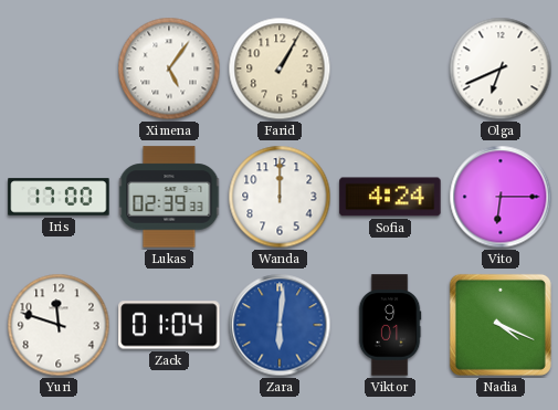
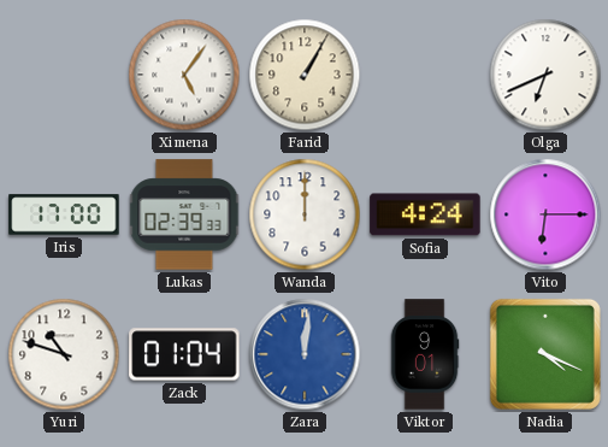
Yuri: 11:48 -> 10:48
Zara: 6:01 -> 12:01
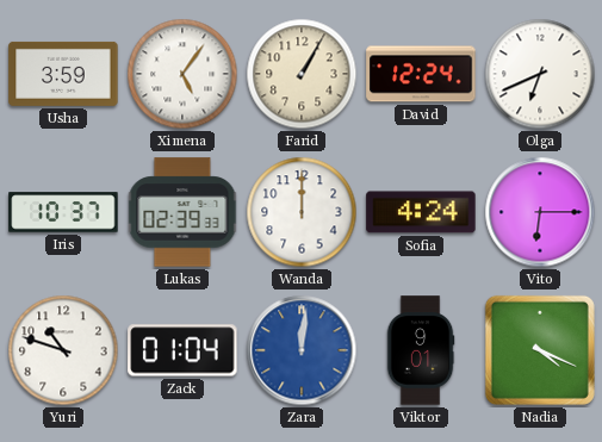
Usha: none -> 3:59
David: none -> 12:24
Iris: 17:00 -> 10:37
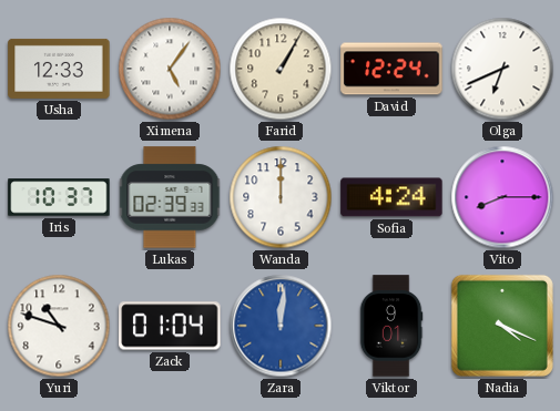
Usha: 3:59 -> 12:33
Vito: 6:15 -> 8:15
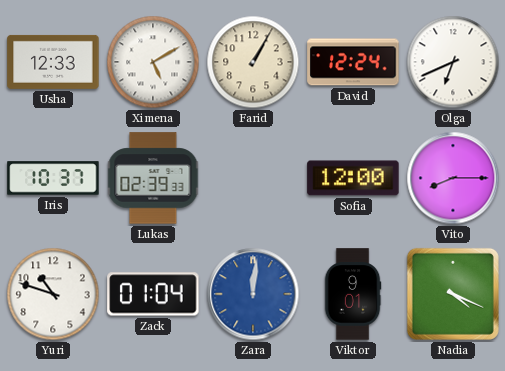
Ximena: 5:06 -> 5:10
Wanda: 12:00 -> none
Sofia: 4:24 -> 12:00
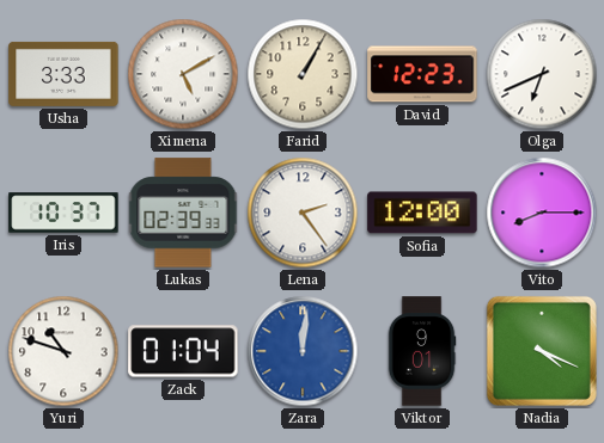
Usha: 12:33 -> 3:33
David: 12:24 -> 12:23
Lena: none -> 2:24
